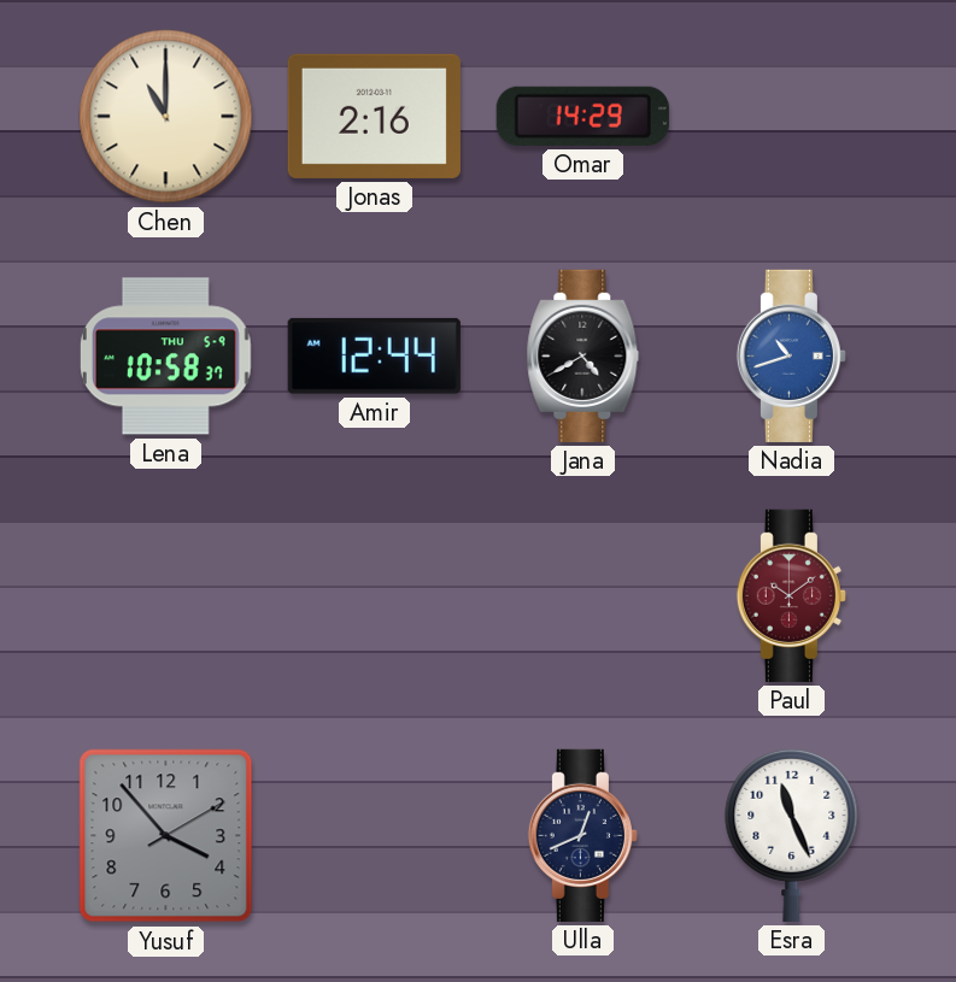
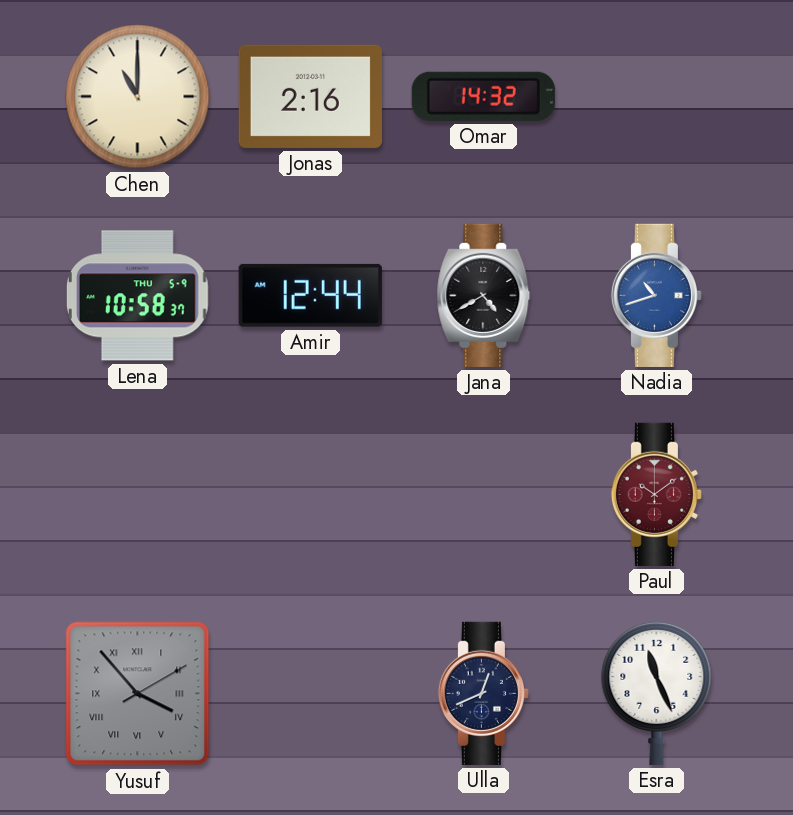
Omar: 14:29 -> 14:32
Yusuf numerals: Arabic -> Roman
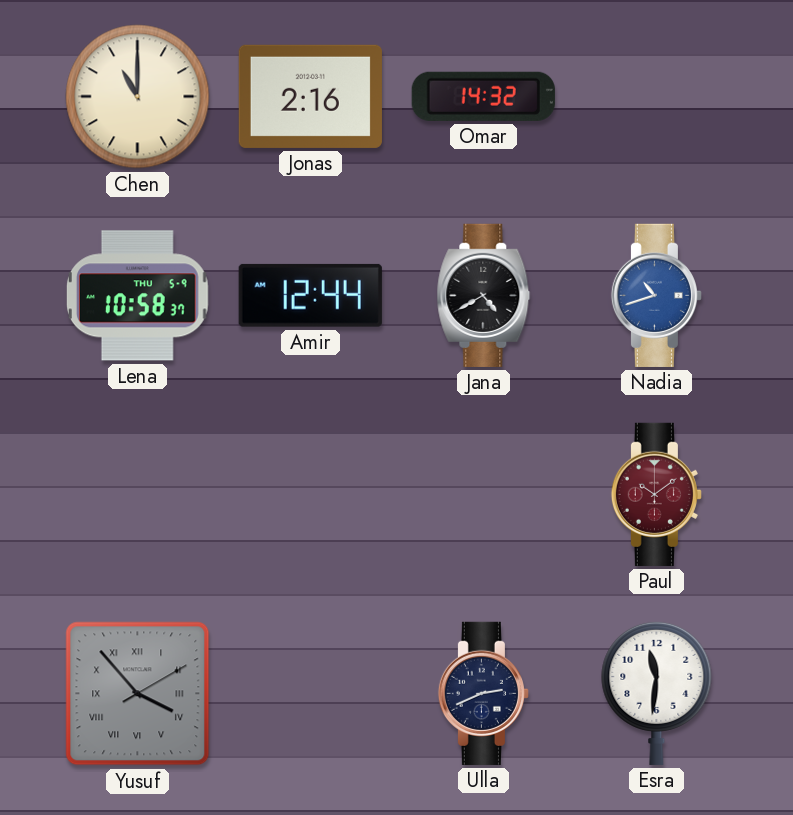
Ulla: 12:41 -> 2:41
Esra: 11:26 -> 11:31
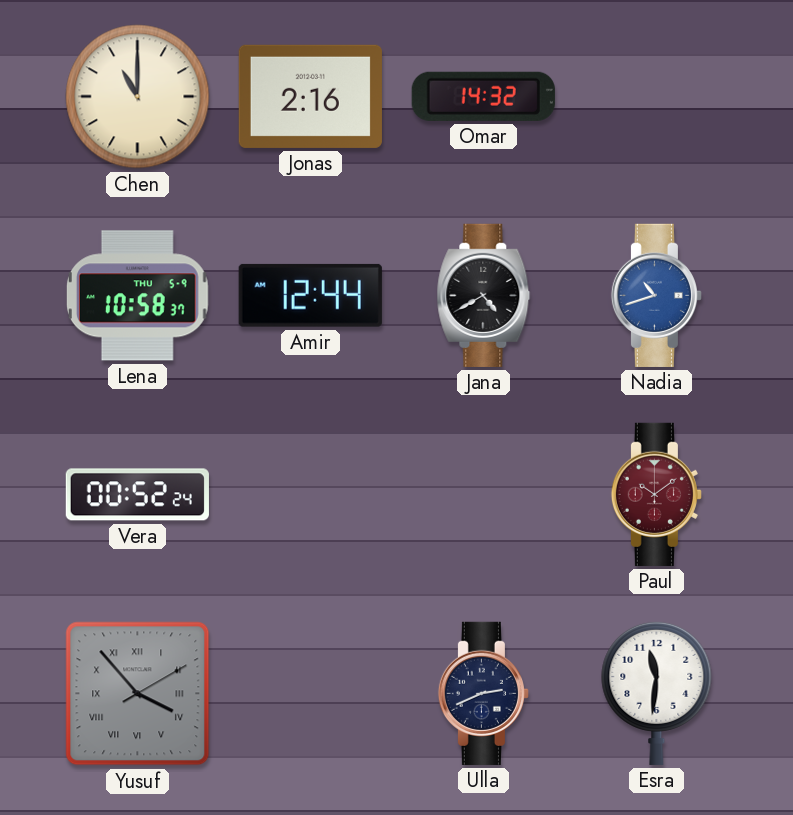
Vera: none -> 00:52
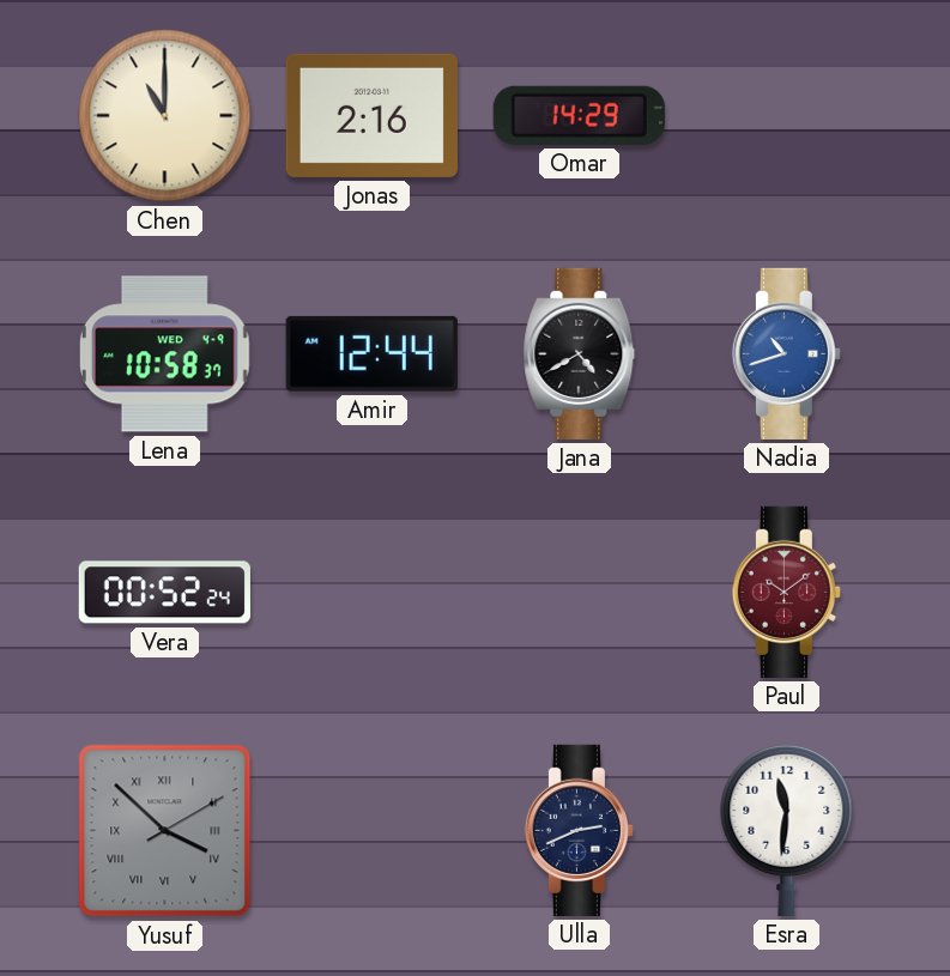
Omar: 14:32 -> 14:29
Lena date: THU 5-9 -> WED 4-9
Yusuf: 3:53 -> 3:52
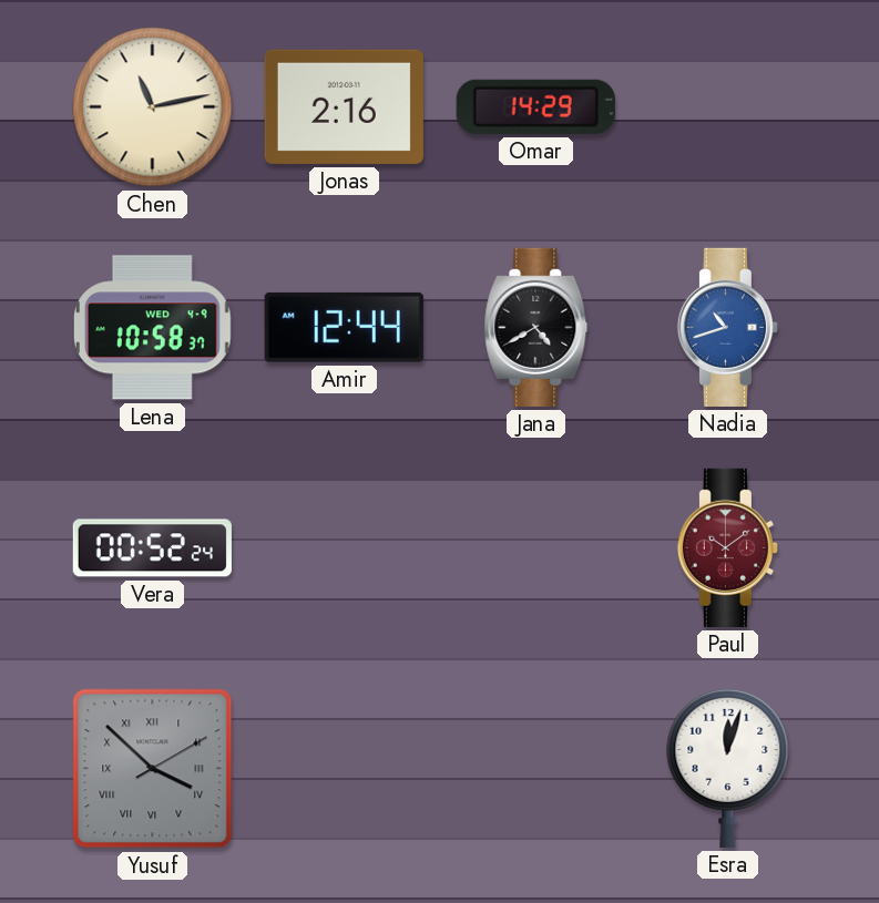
Chen: 11:00 -> 11:13
Ulla: 2:41 -> none
Esra: 11:31 -> 12:03
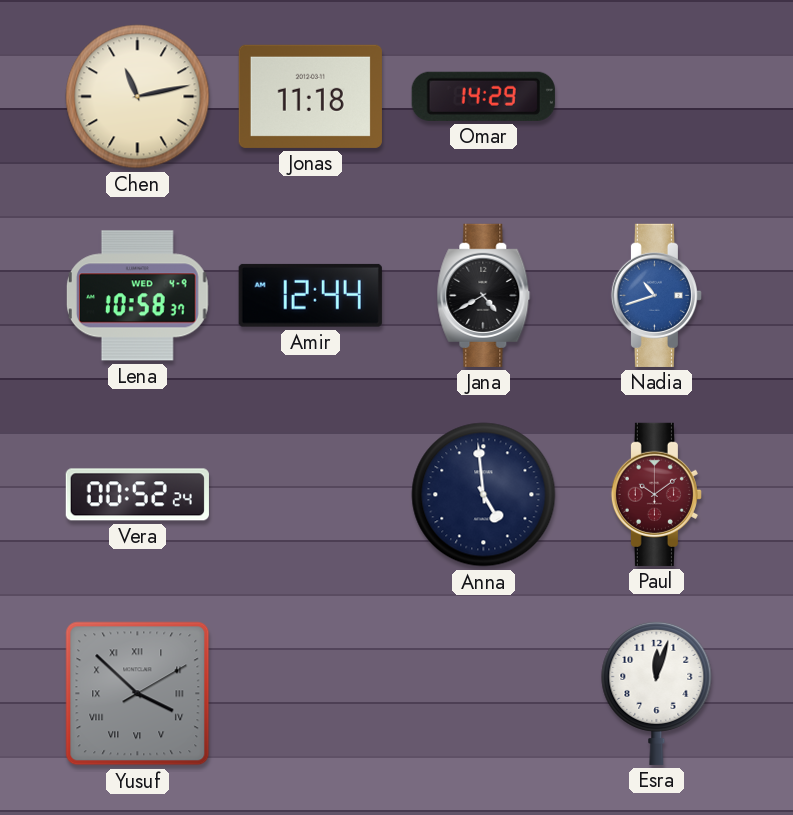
Jonas: 2:16 -> 11:18
Anna: none -> 4:59
